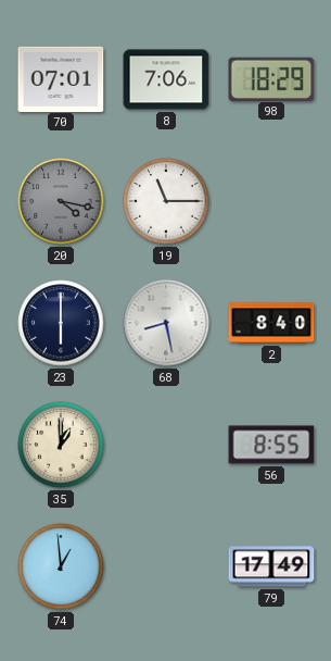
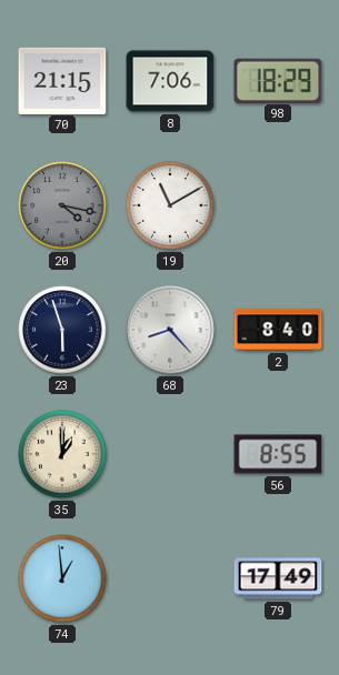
70: 07:01 -> 21:15
19: 11:15 -> 11:10
23: 6:00 -> 5:57
68: 8:28 -> 8:23
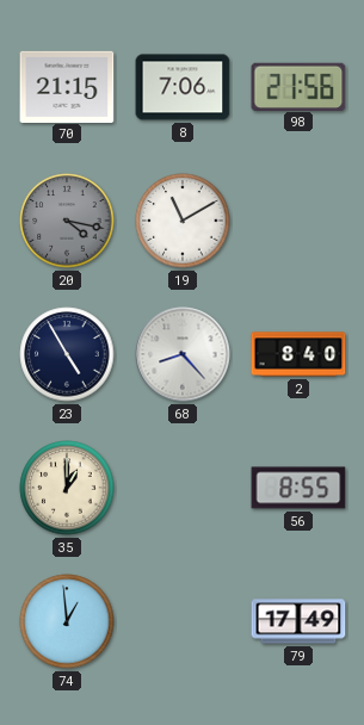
98: 18:29 -> 21:56
23: 5:57 -> 4:55
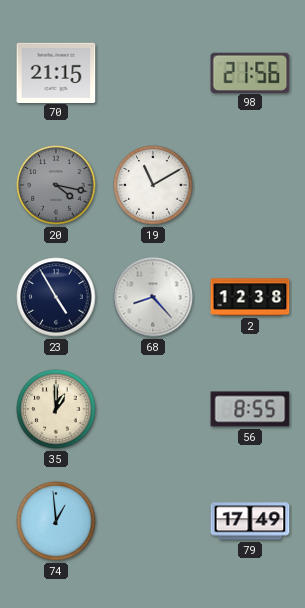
8: 7:06 -> none
2: 8:40 -> 12:38
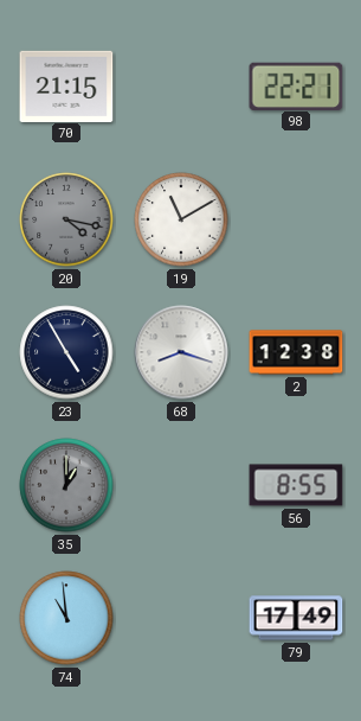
98: 21:56 -> 22:21
68: 8:23 -> 8:18
35 dial: cream -> grey
74: 12:59 -> 10:59
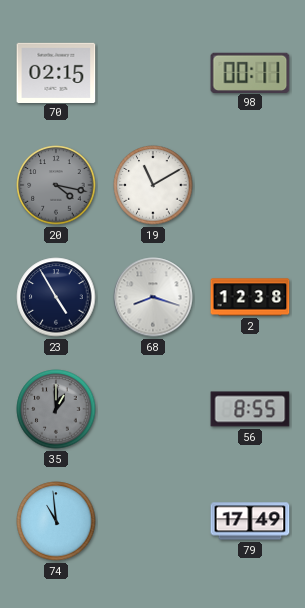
70: 21:15 -> 02:15
98: 22:21 -> 00:11
